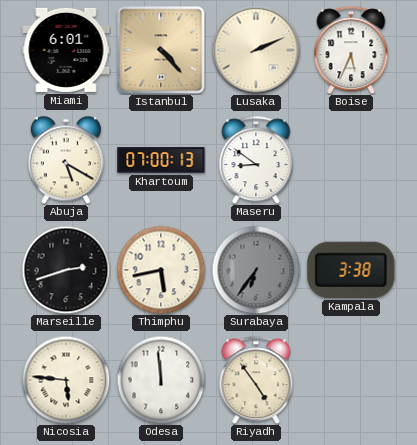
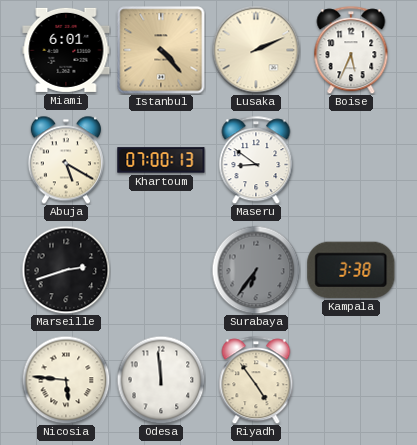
Thimphu: 5:43 -> none
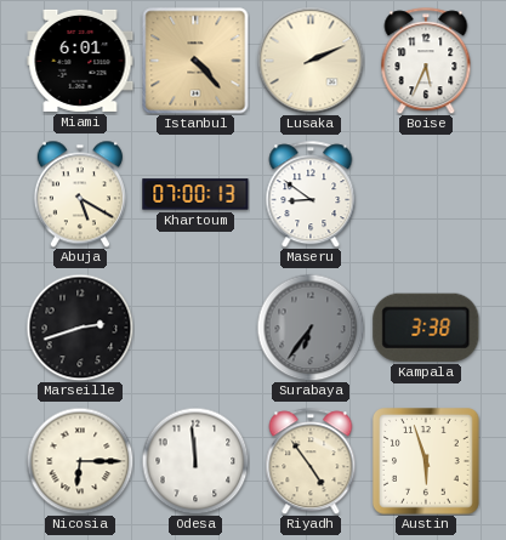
Nicosia: 5:46 -> 6:15
Austin: none -> 5:57
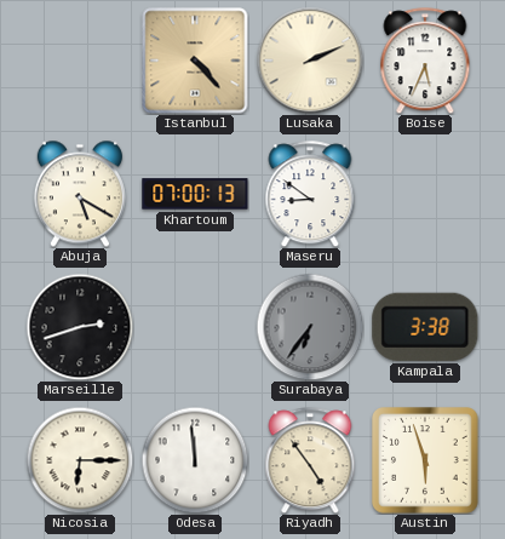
Miami: 6:01 -> none
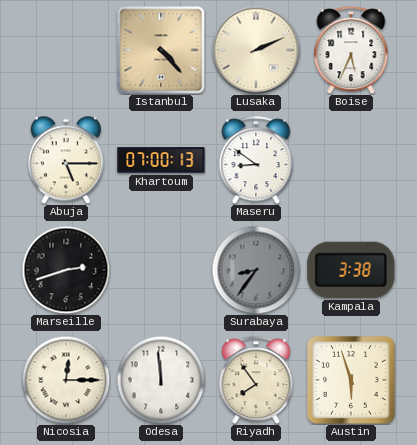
Abuja: 5:20 -> 5:15
Surabaya: 6:36 -> 8:36
Nicosia: 6:15 -> 12:15
Riyadh: 4:54 -> 7:54
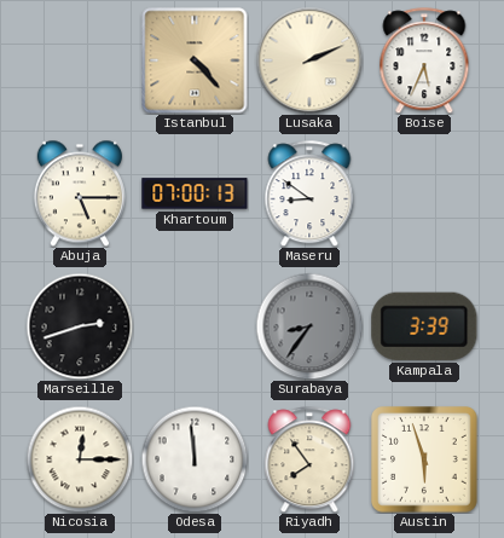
Kampala: 3:38 -> 3:39
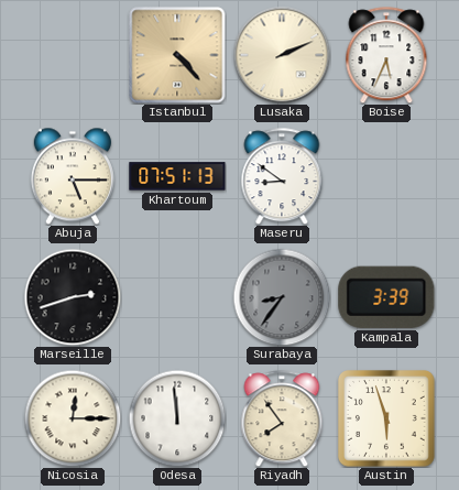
Khartoum: 07:00 -> 07:51
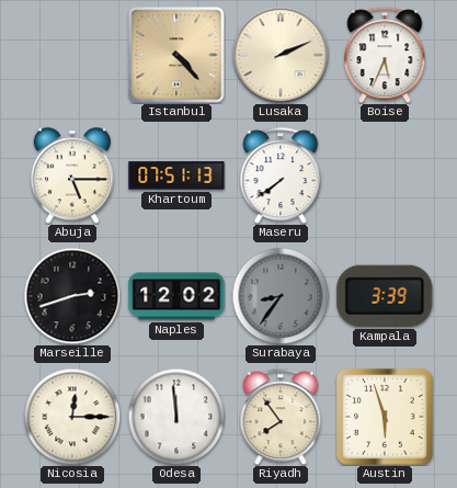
Maseru: 8:51 -> 7:39
Naples: none -> 12:02
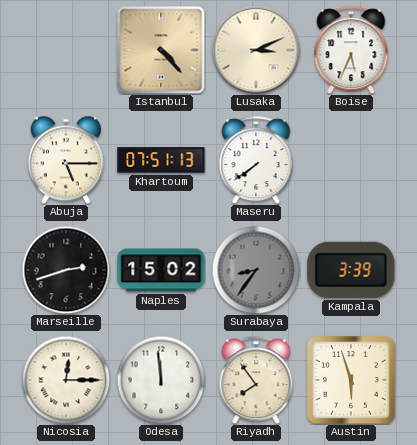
Lusaka: 2:11 -> 3:11
Naples: 12:02 -> 15:02
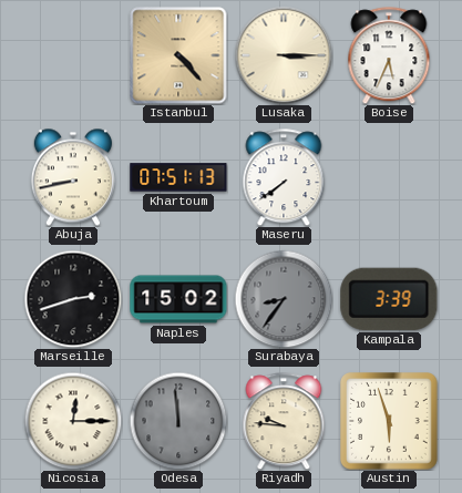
Lusaka: 3:11 -> 3:15
Abuja: 5:15 -> 8:43
Odesa dial: white -> grey
Riyadh: 7:54 -> 9:46
